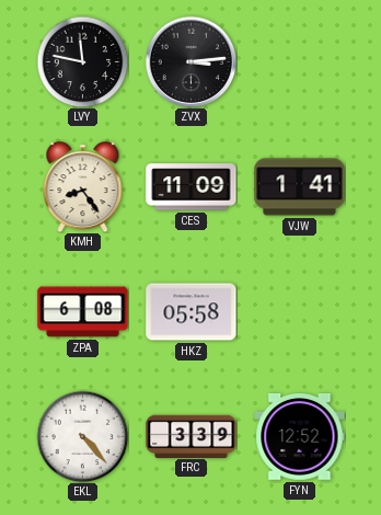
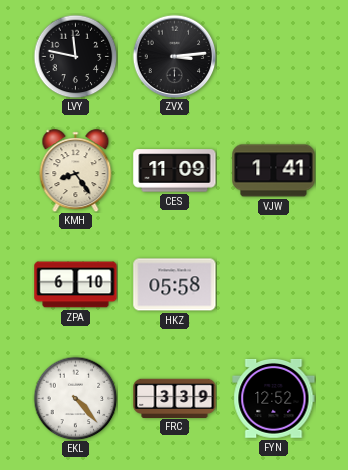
ZPA: 6:08 -> 6:10
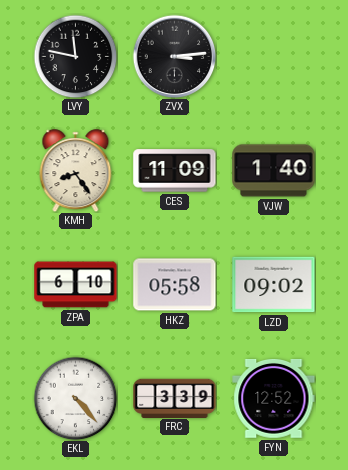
VJW: 1:41 -> 1:40
LZD: none -> 09:02
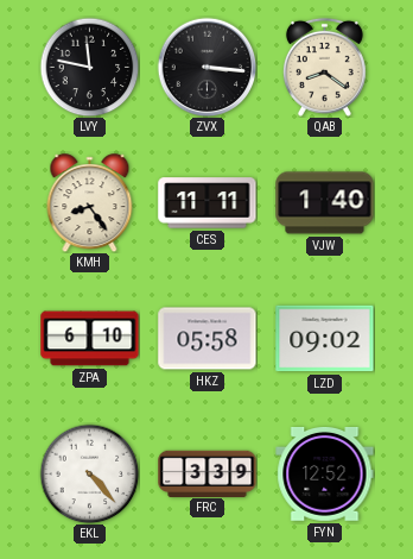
ZVX: 3:14 -> 3:16
QAB: none -> 8:21
CES: 11:09 -> 11:11
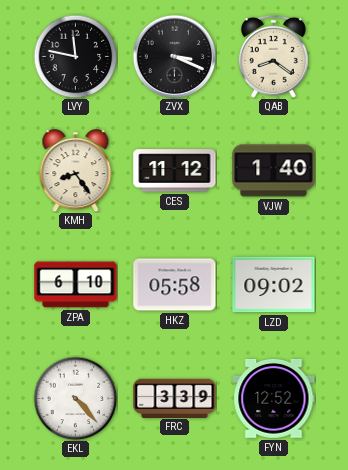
ZVX: 3:16 -> 3:19
CES: 11:11 -> 11:12
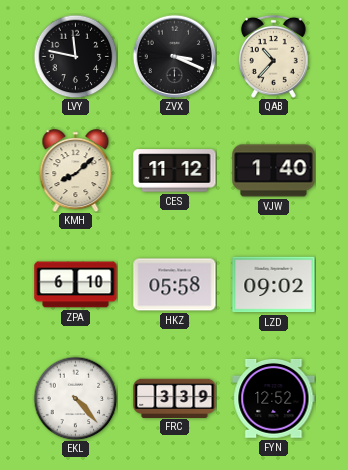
QAB: 8:21 -> 10:37
KMH: 8:24 -> 8:08
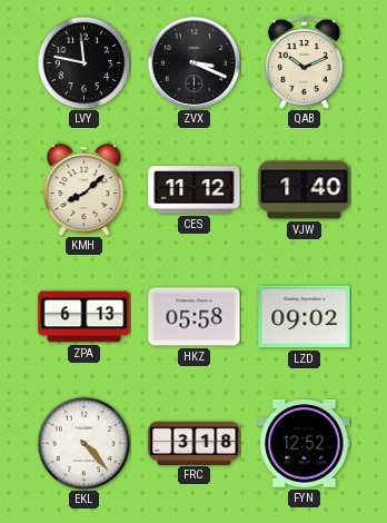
QAB: 10:37 -> 10:11
ZPA: 6:10 -> 6:13
FRC: 3:39 -> 3:18
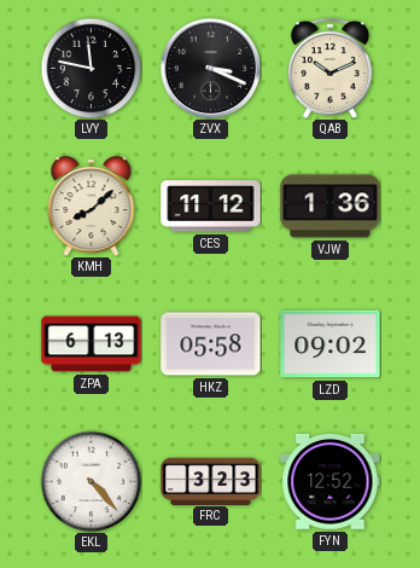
VJW: 1:40 -> 1:36
FRC: 3:18 -> 3:23
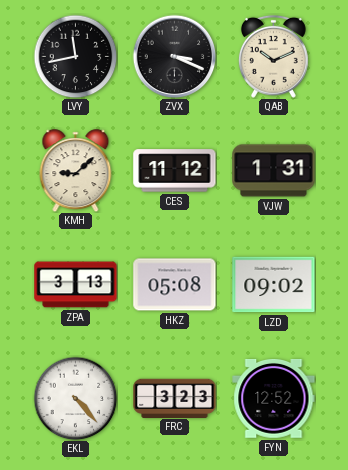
LVY: 11:47 -> 11:43
KMH: 8:08 -> 9:08
VJW: 1:36 -> 1:31
ZPA: 6:13 -> 3:13
HKZ: 05:58 -> 05:08
